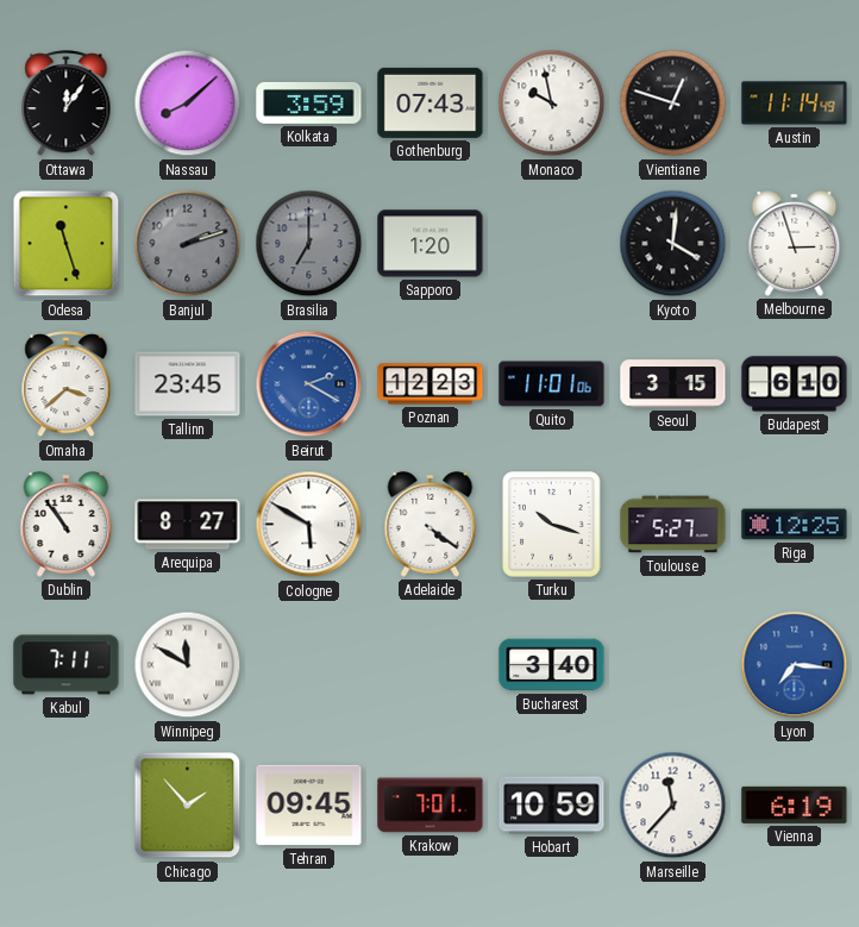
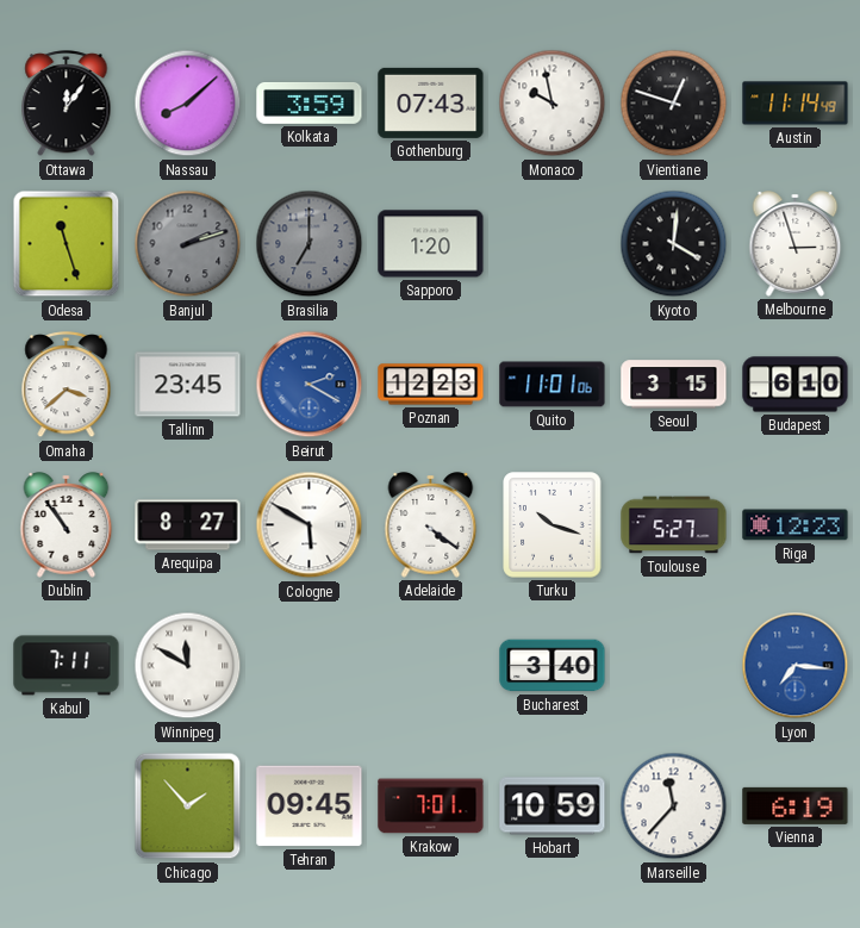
Riga: 12:25 -> 12:23
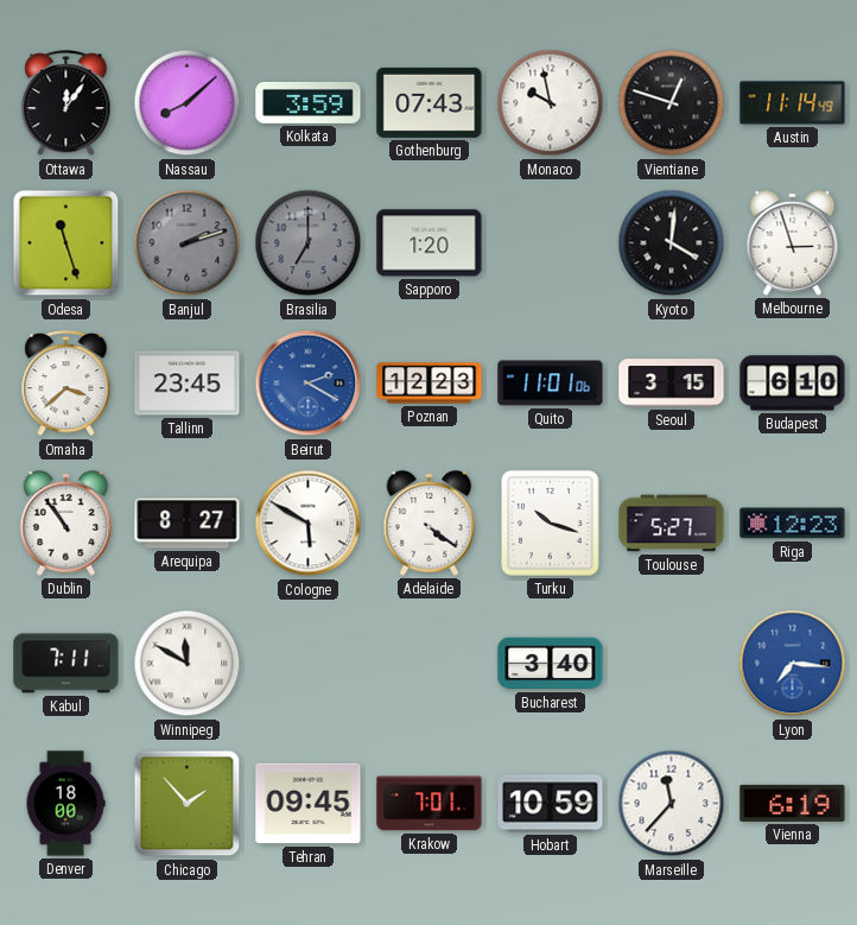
Denver: none -> 18:00
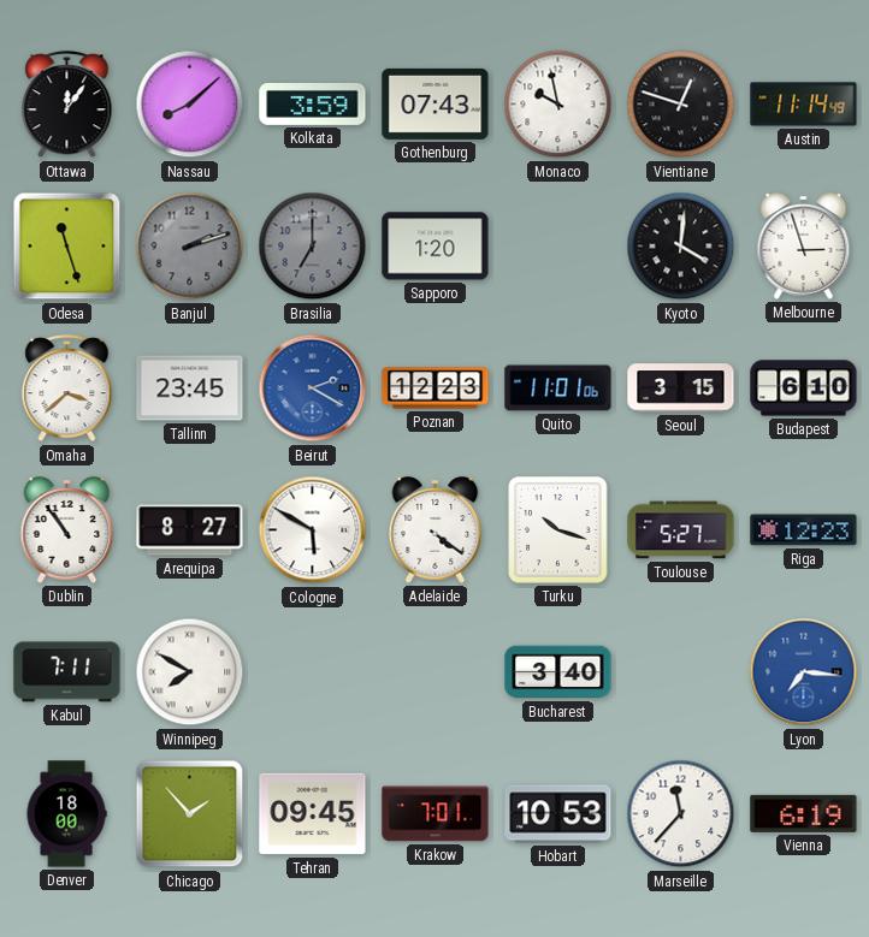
Winnipeg: 11:50 -> 7:50
Hobart: 10:59 -> 10:53
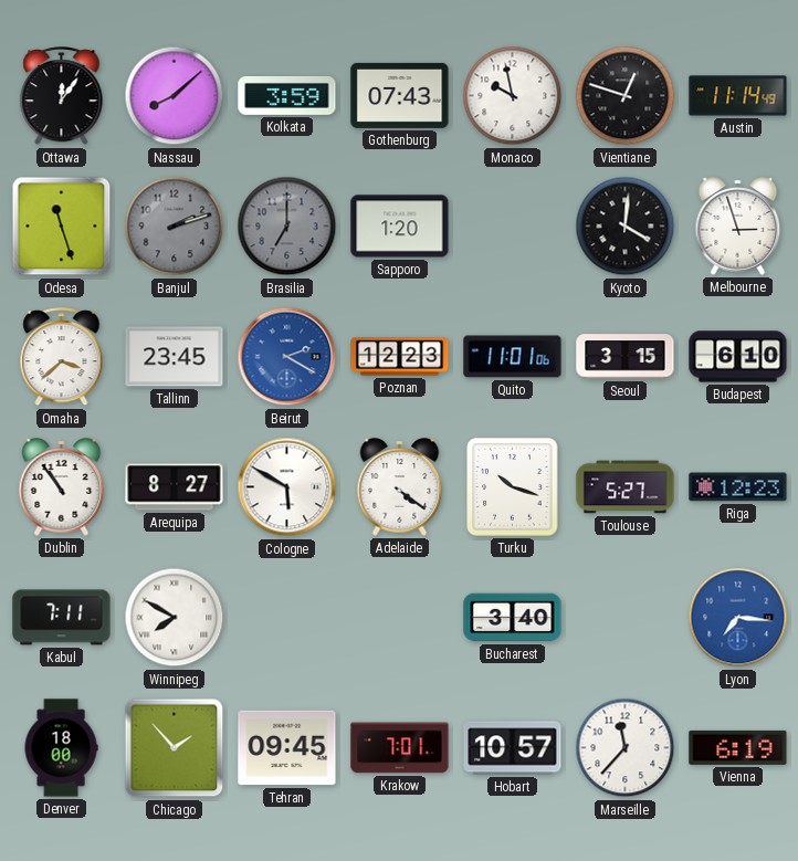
Hobart: 10:53 -> 10:57
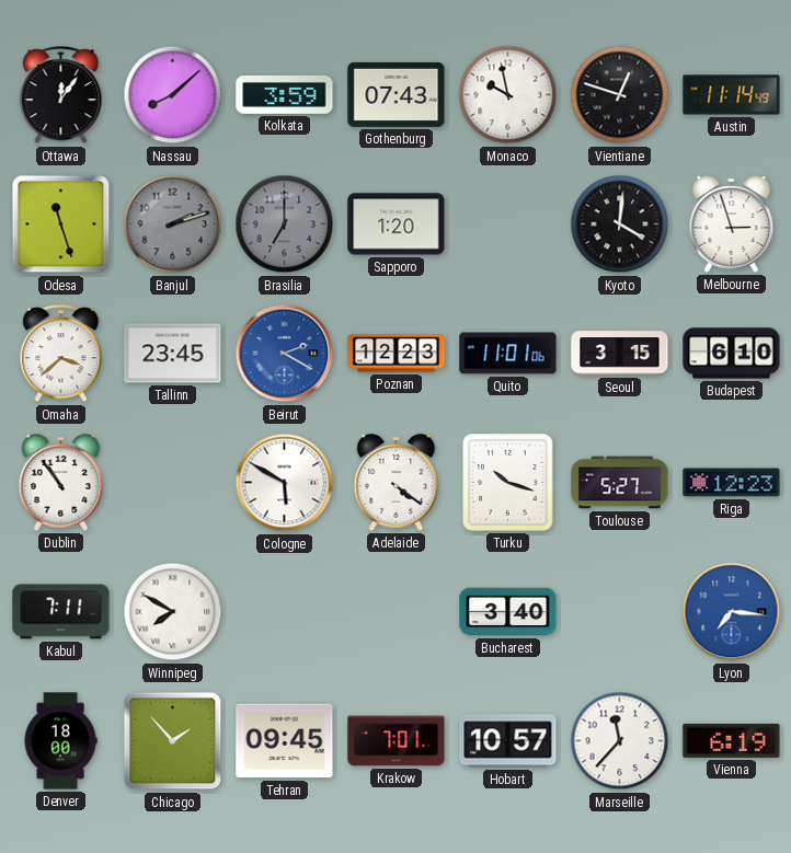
Arequipa: 8:27 -> none
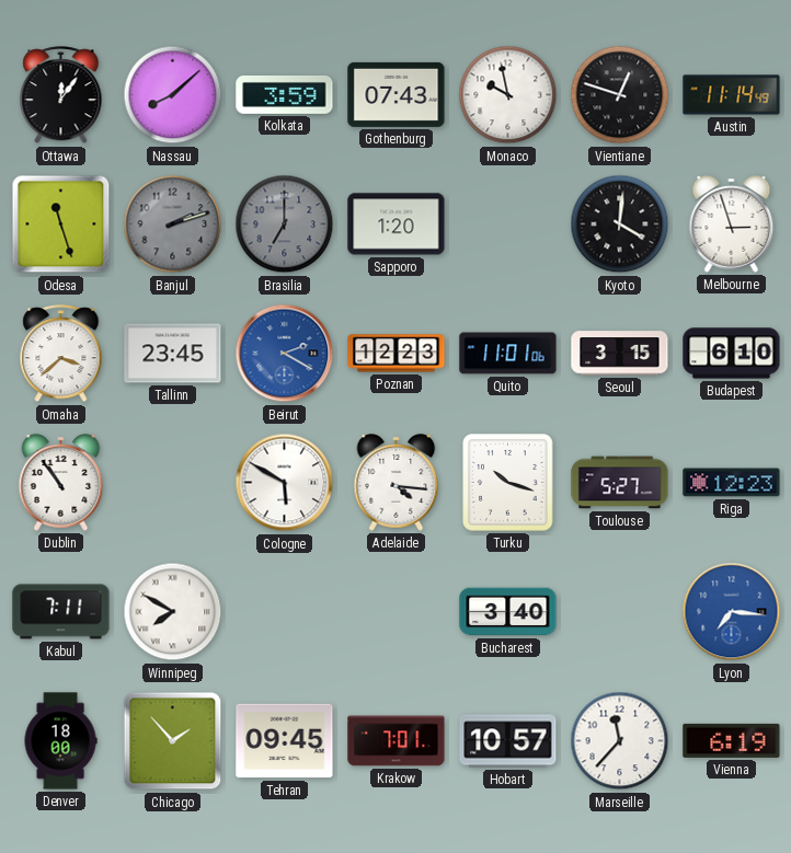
Adelaide: 4:21 -> 4:16
